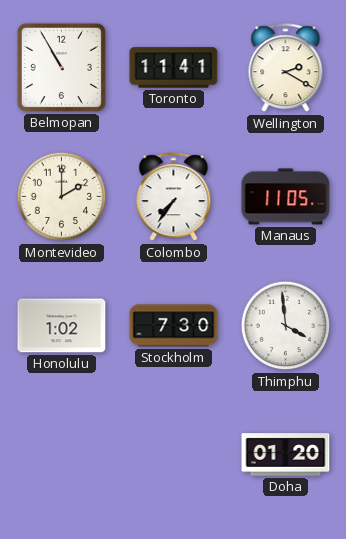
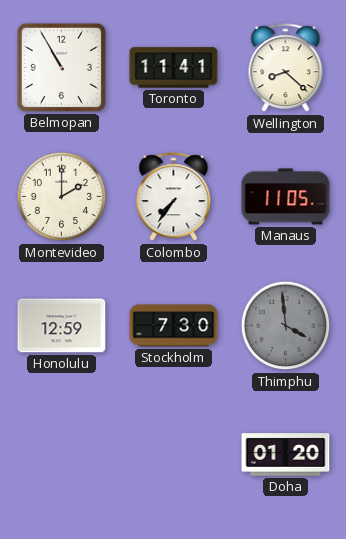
Wellington: 2:20 -> 8:22
Honolulu: 1:02 -> 12:59
Thimphu dial: white -> grey
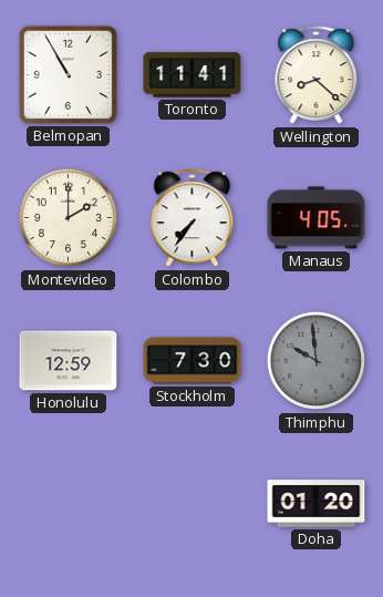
Manaus: 11:05 -> 4:05
Thimphu: 3:59 -> 9:59
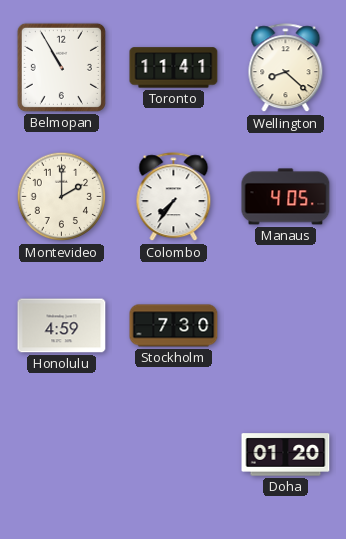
Honolulu: 12:59 -> 4:59
Thimphu: 9:59 -> none
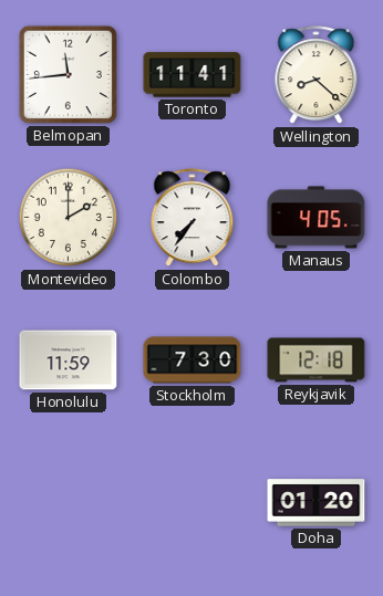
Belmopan: 10:55 -> 11:44
Honolulu: 4:59 -> 11:59
Reykjavik: none -> 12:18
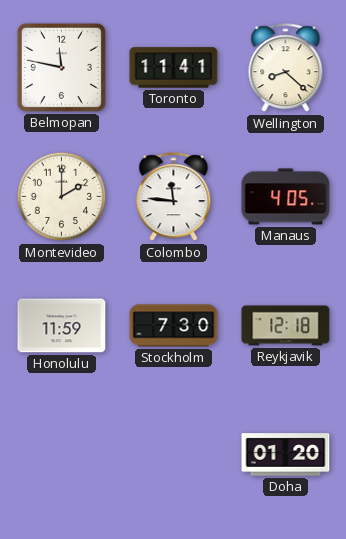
Belmopan: 11:44 -> 11:47
Colombo: 7:36 -> 11:46
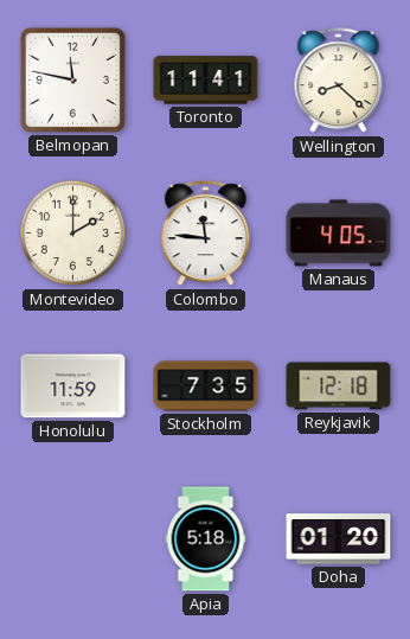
Stockholm: 7:30 -> 7:35
Apia: none -> 5:18
